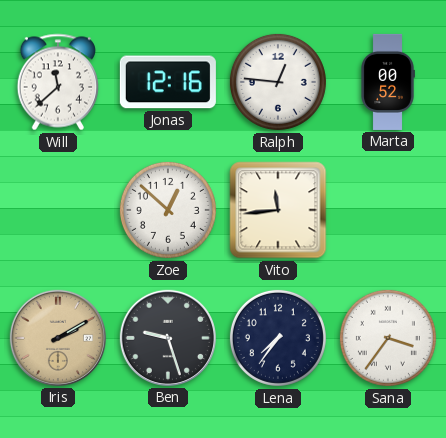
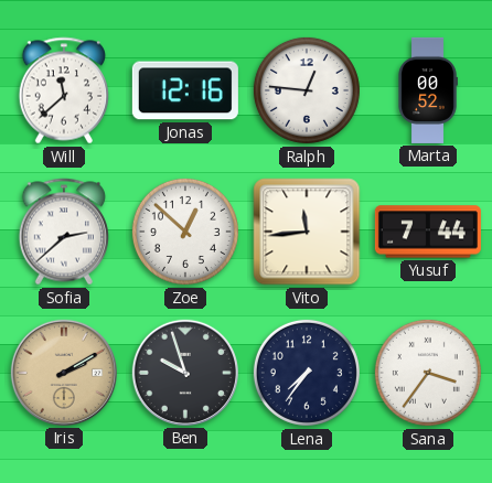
Sofia: none -> 2:38
Yusuf: none -> 7:44
Ben: 9:27 -> 9:57
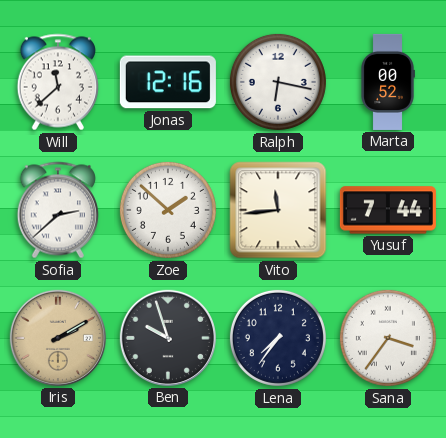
Ralph: 12:46 -> 6:17
Zoe: 12:52 -> 1:52
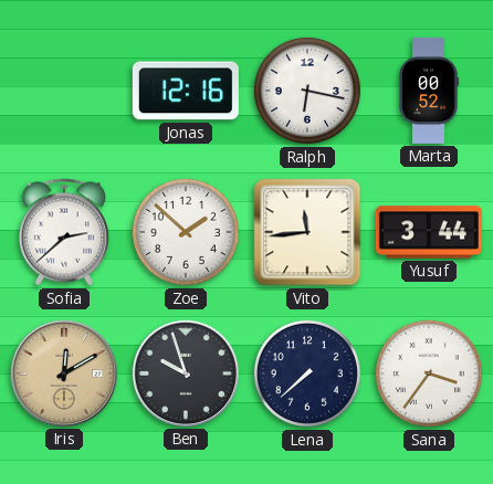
Will: 11:38 -> none
Yusuf: 7:44 -> 3:44
Iris: 2:10 -> 12:10
Lena: 7:36 -> 7:38
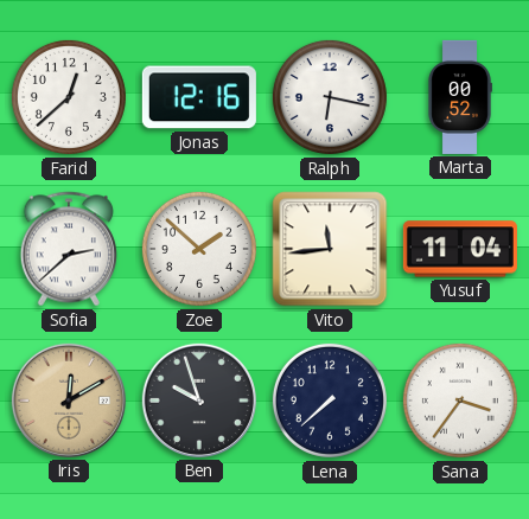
Farid: none -> 12:38
Yusuf: 3:44 -> 11:04
